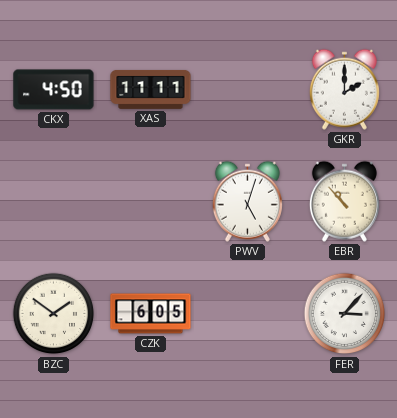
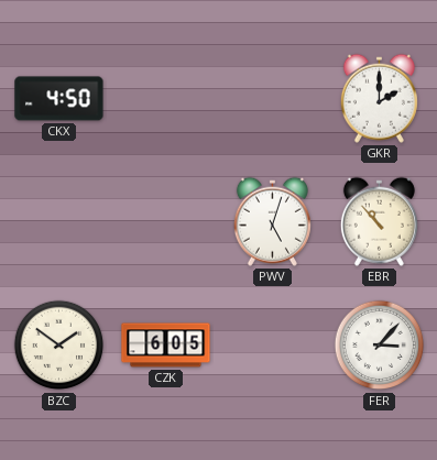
XAS: 11:11 -> none
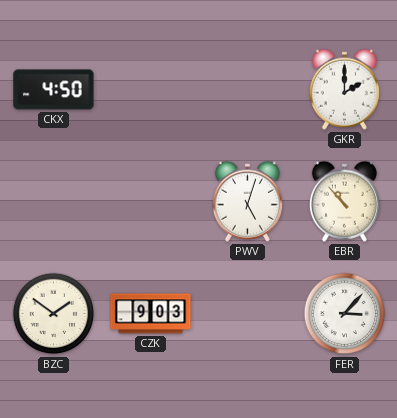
CZK: 6:05 -> 9:03
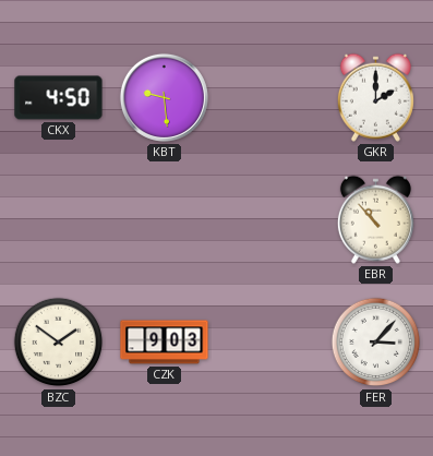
KBT: none -> 9:29
PWV: 5:03 -> none
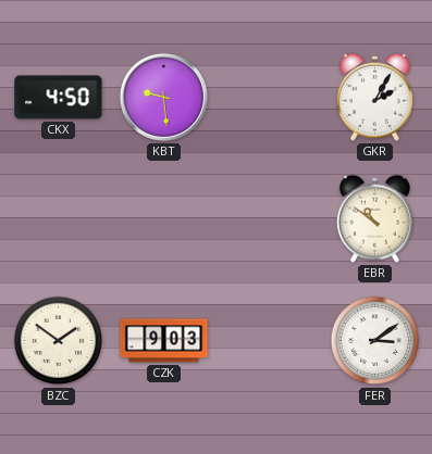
GKR: 2:00 -> 2:05
EBR: 10:53 -> 10:51
FER: 3:07 -> 3:09
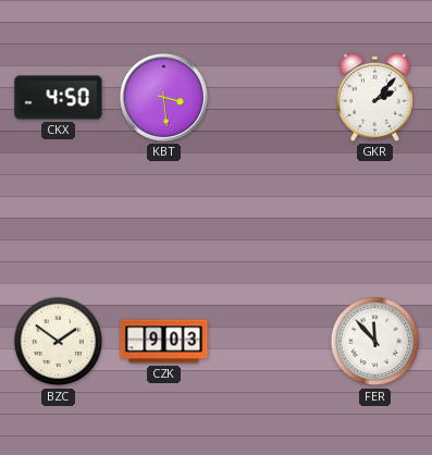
KBT: 9:29 -> 3:29
GKR: 2:05 -> 2:07
EBR: 10:51 -> none
FER: 3:09 -> 11:53
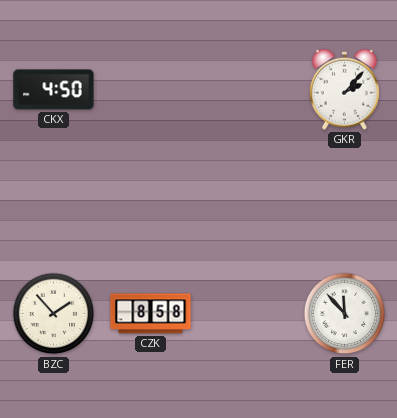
KBT: 3:29 -> none
BZC: 1:51 -> 1:53
CZK: 9:03 -> 8:58
